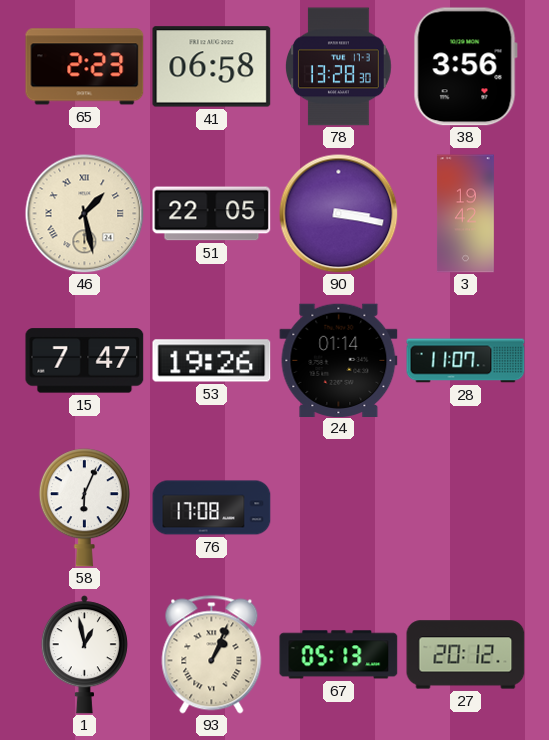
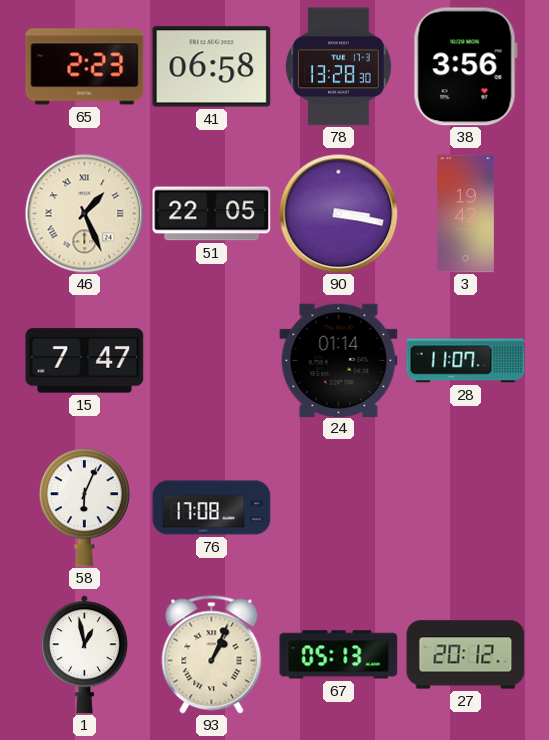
46: 1:28 -> 1:26
53: 19:26 -> none
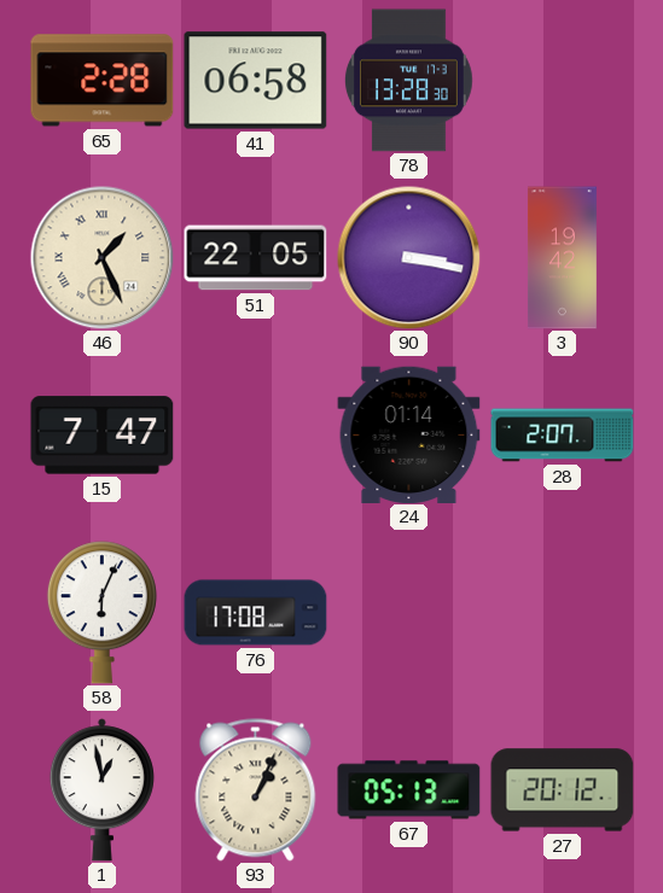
65: 2:23 -> 2:28
38: 3:56 -> none
28: 11:07 -> 2:07
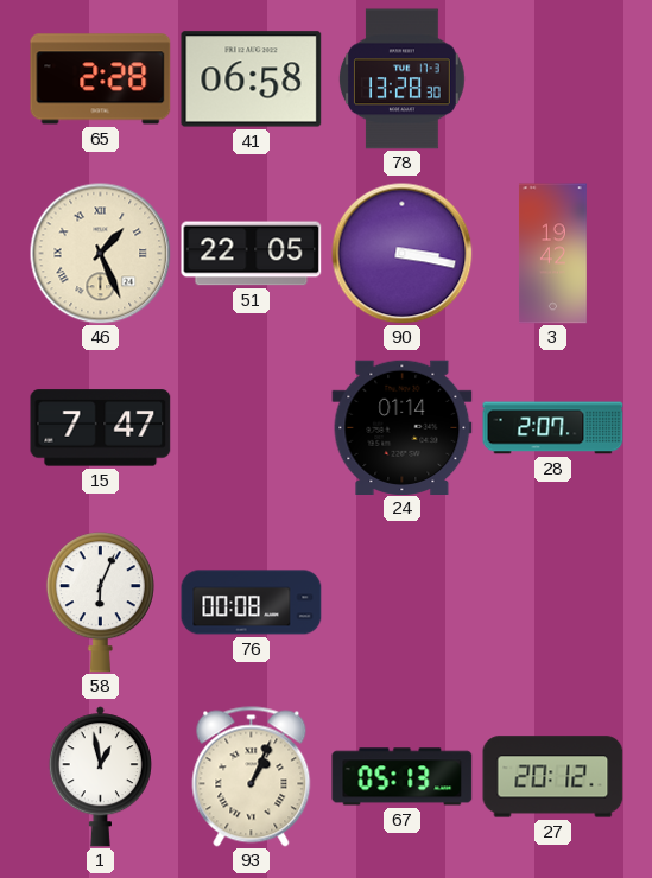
76: 17:08 -> 00:08
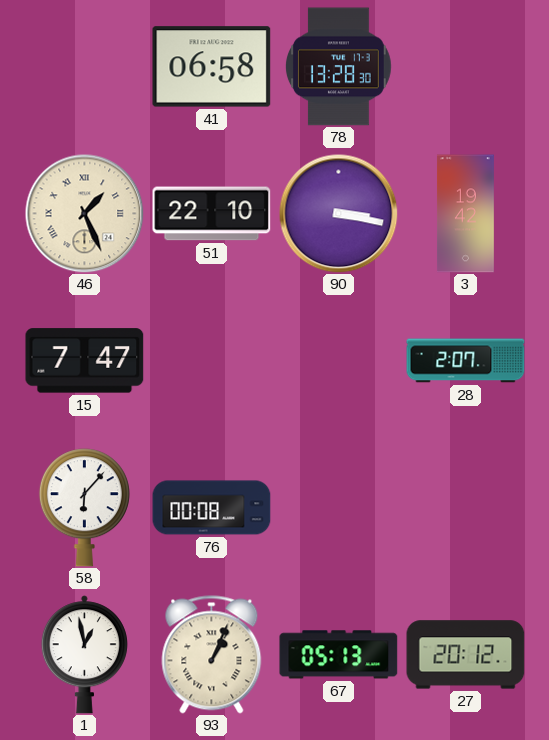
65: 2:28 -> none
51: 22:05 -> 22:10
24: 01:14 -> none
58: 6:04 -> 6:07
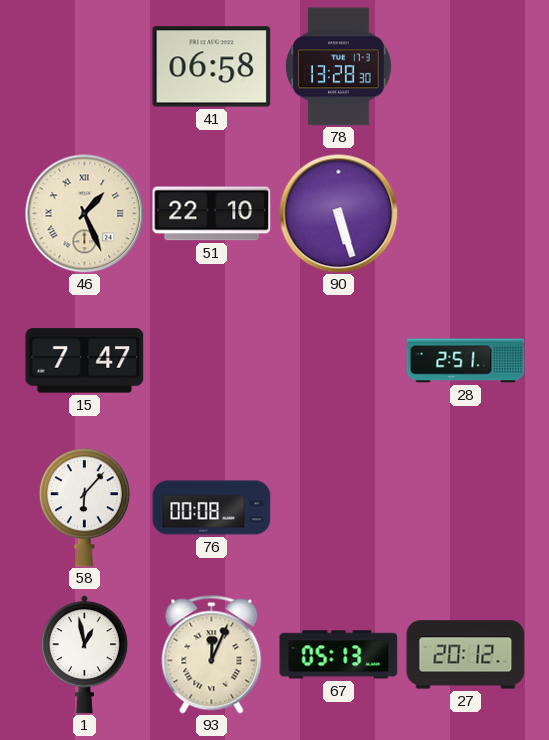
90: 3:17 -> 5:27
3: 19:42 -> none
28: 2:07 -> 2:51
93: 1:04 -> 12:04
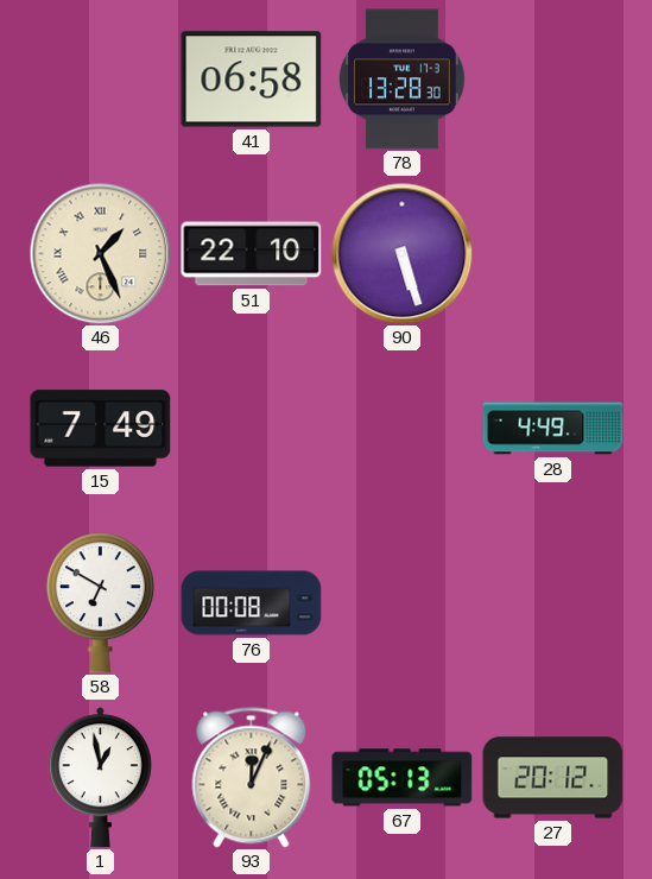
15: 7:47 -> 7:49
28: 2:51 -> 4:49
58: 6:07 -> 6:50
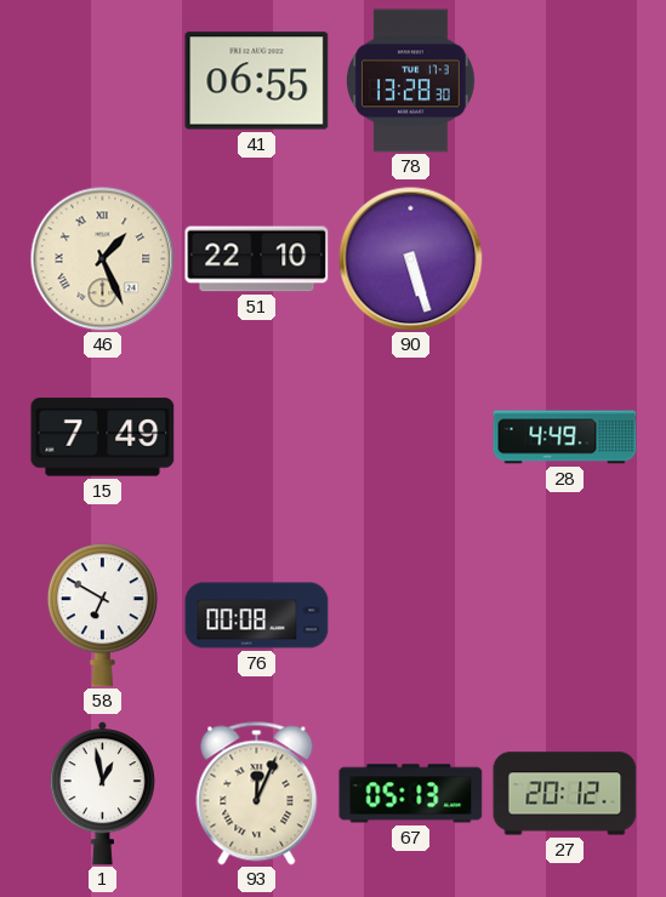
41: 06:58 -> 06:55
